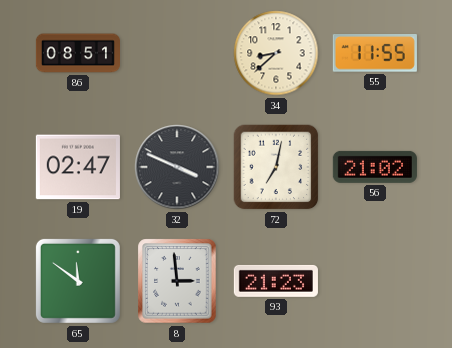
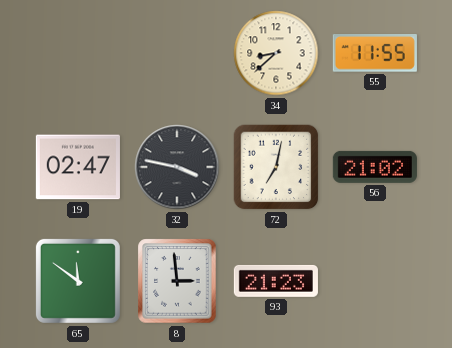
86: 08:51 -> none
32: 3:49 -> 3:47
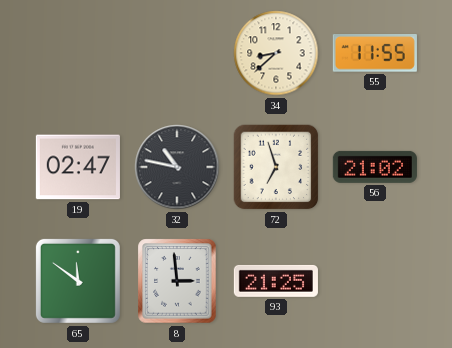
32: 3:47 -> 10:47
72: 7:02 -> 6:57
93: 21:23 -> 21:25
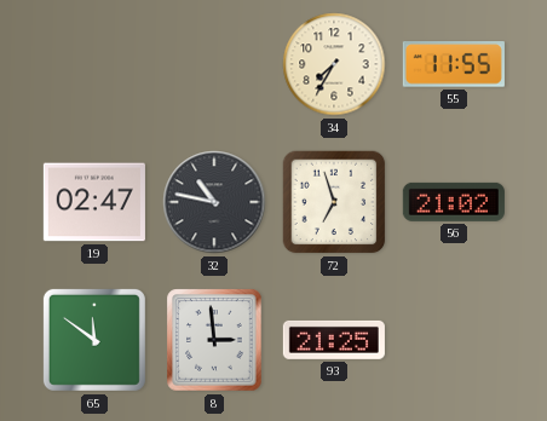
34: 8:38 -> 7:35
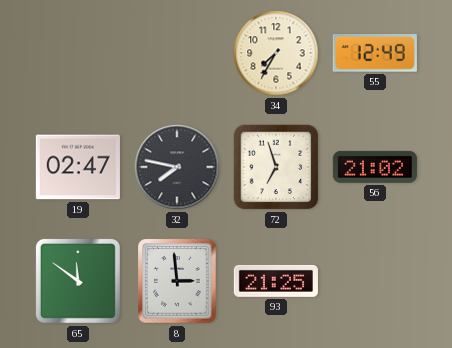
55: 11:55 -> 12:49
32: 10:47 -> 7:47
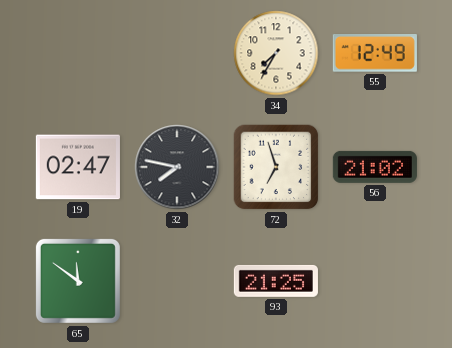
8: 2:59 -> none
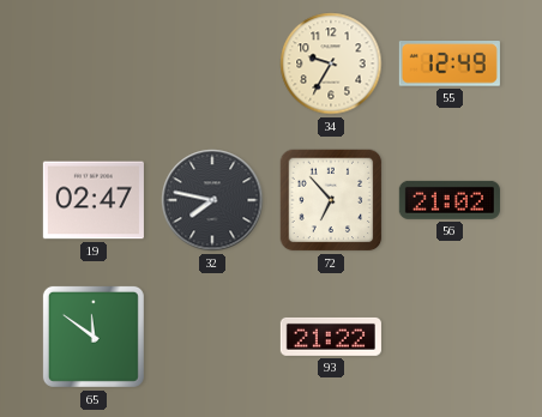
34: 7:35 -> 9:35
72: 6:57 -> 6:53
93: 21:25 -> 21:22
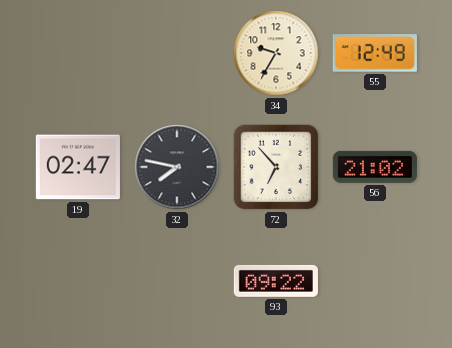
65: 11:51 -> none
93: 21:22 -> 09:22
